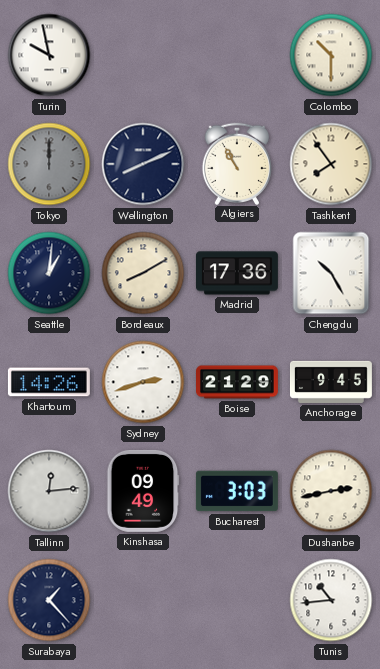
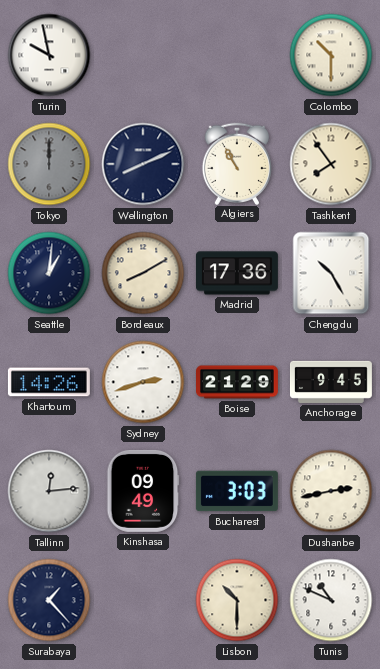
Lisbon: none -> 10:30
Tunis: 10:44 -> 10:49
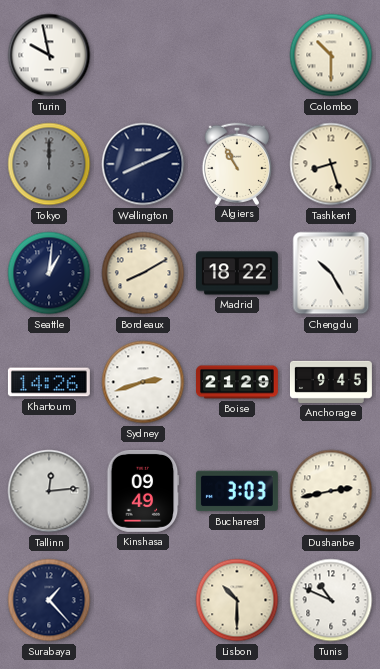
Tashkent: 7:54 -> 8:27
Madrid: 17:36 -> 18:22
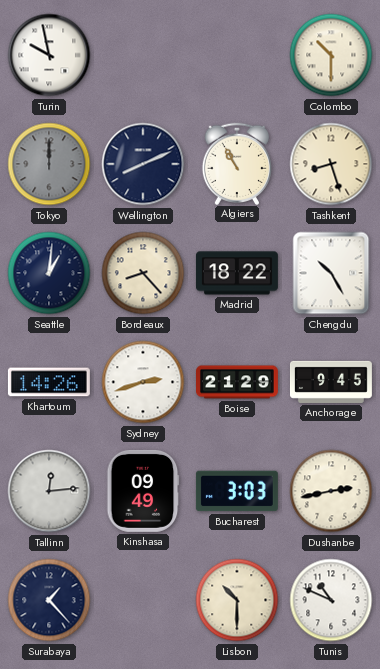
Bordeaux: 8:10 -> 8:23
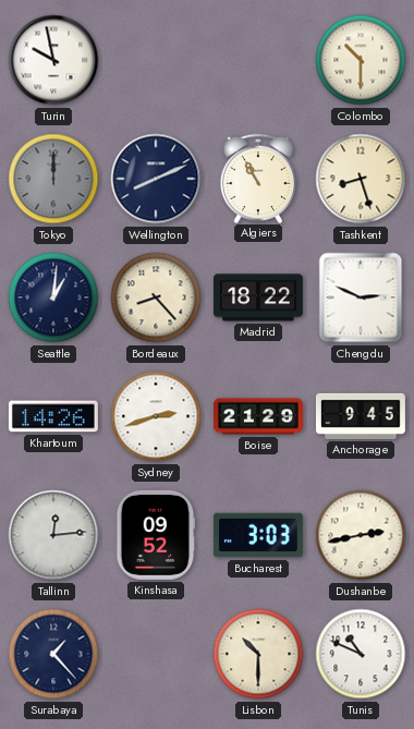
Chengdu: 10:25 -> 2:49
Kinshasa: 09:49 -> 09:52
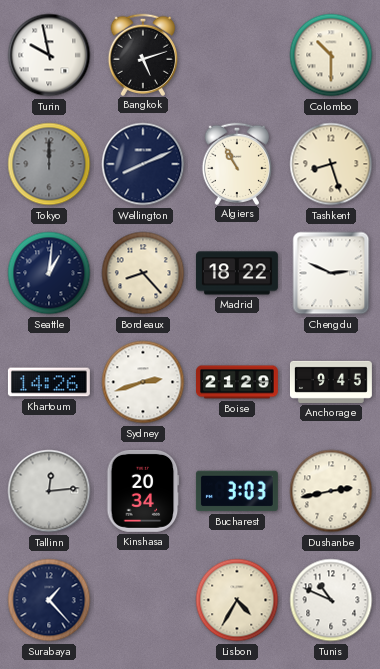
Bangkok: none -> 5:12
Kinshasa: 09:52 -> 20:34
Lisbon: 10:30 -> 4:35
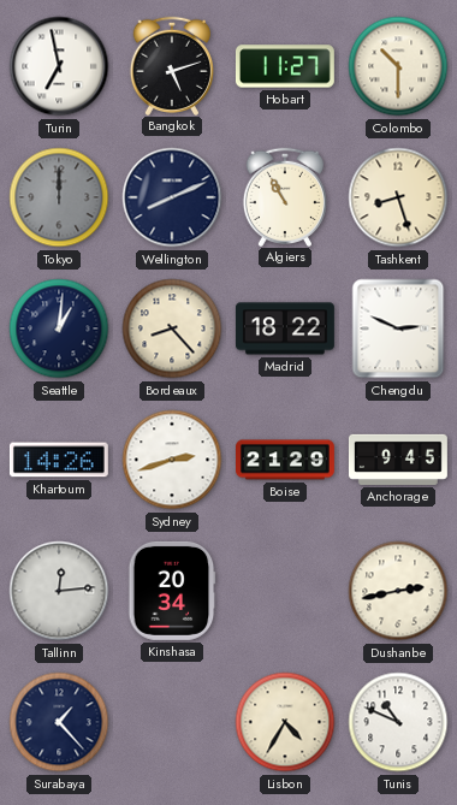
Turin: 9:58 -> 6:58
Hobart: none -> 11:27
Bucharest: 3:03 -> none
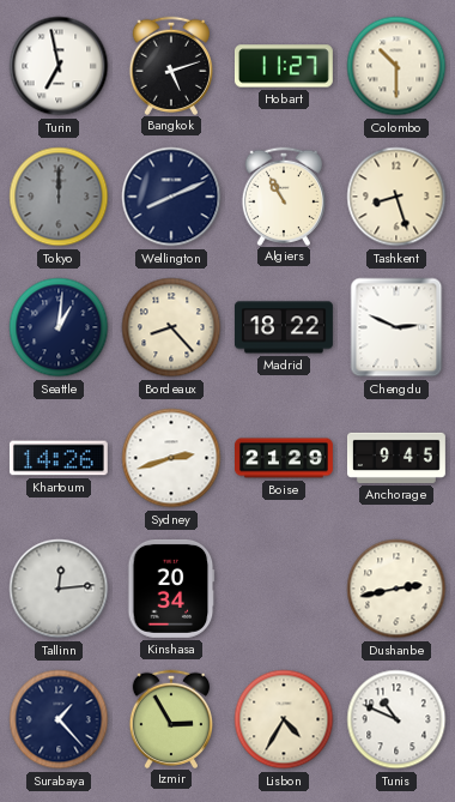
Izmir: none -> 2:55
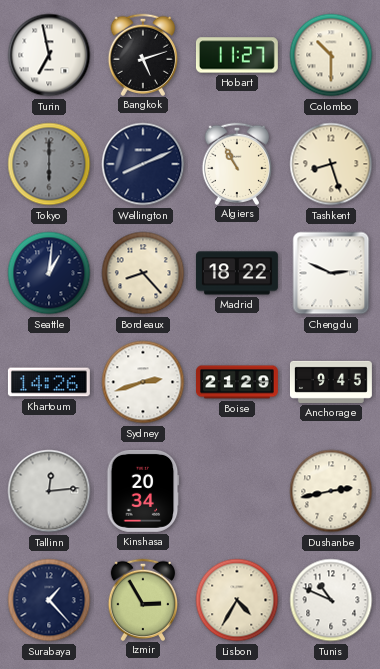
Tokyo: 12:00 -> 6:00
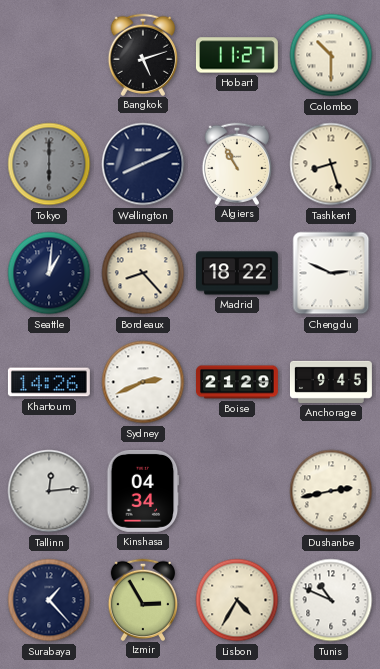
Turin: 6:58 -> none
Sydney: 2:42 -> 2:41
Kinshasa: 20:34 -> 04:34
